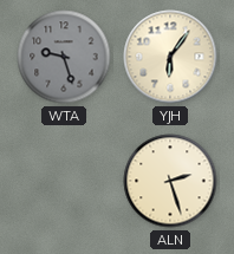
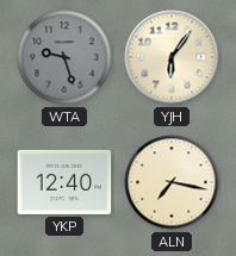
YKP: none -> 12:40
ALN: 2:27 -> 7:17
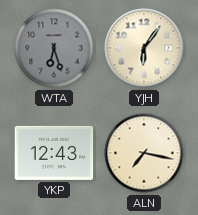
WTA: 9:27 -> 6:27
YKP: 12:40 -> 12:43
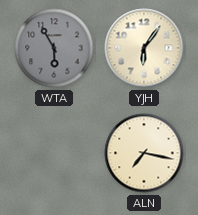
WTA: 6:27 -> 5:55
YKP: 12:43 -> none
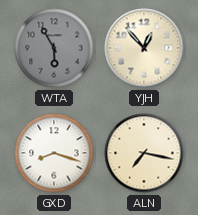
YJH: 6:06 -> 12:53
GXD: none -> 8:18
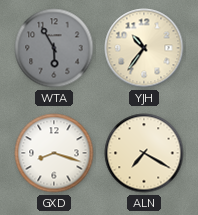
YJH: 12:53 -> 10:36
ALN: 7:17 -> 7:20
